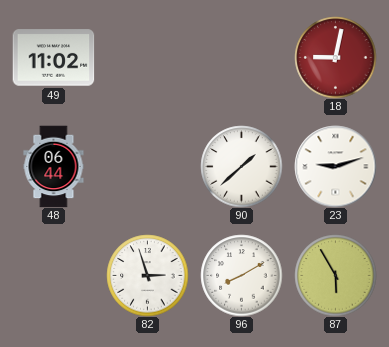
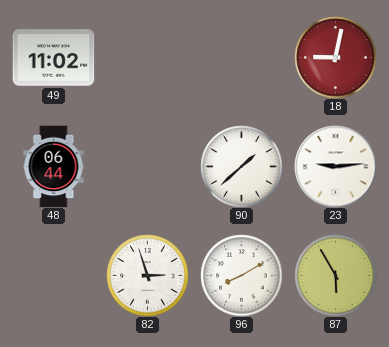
23: 9:12 -> 9:14
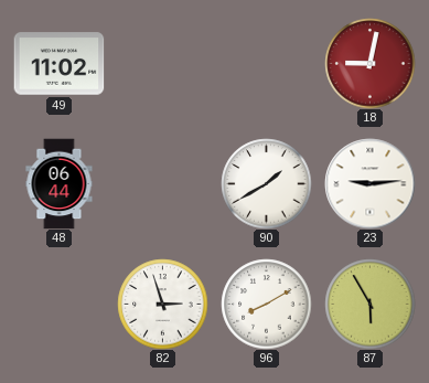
90: 1:38 -> 1:40
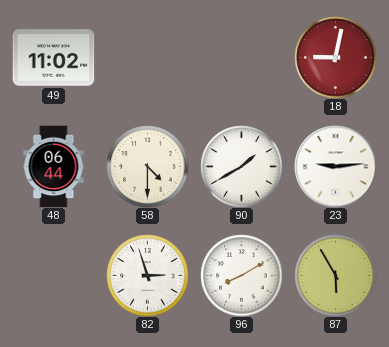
58: none -> 4:30
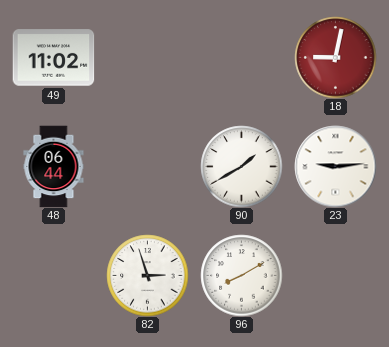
58: 4:30 -> none
87: 5:55 -> none
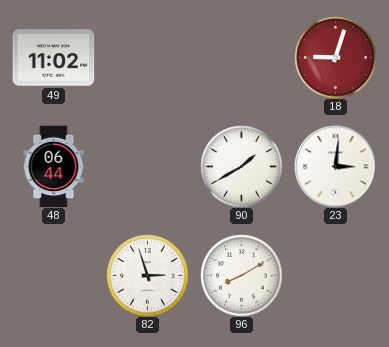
18: 9:02 -> 9:03
23: 9:14 -> 3:01
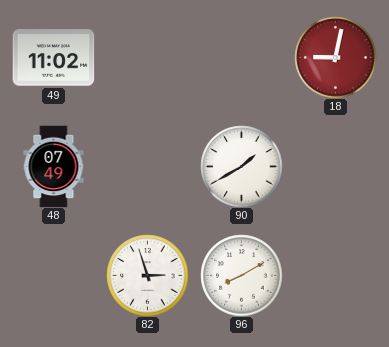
18: 9:03 -> 9:02
48: 06:44 -> 07:49
23: 3:01 -> none
